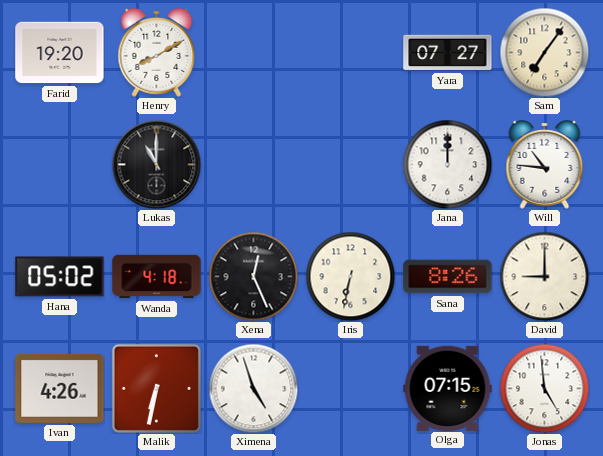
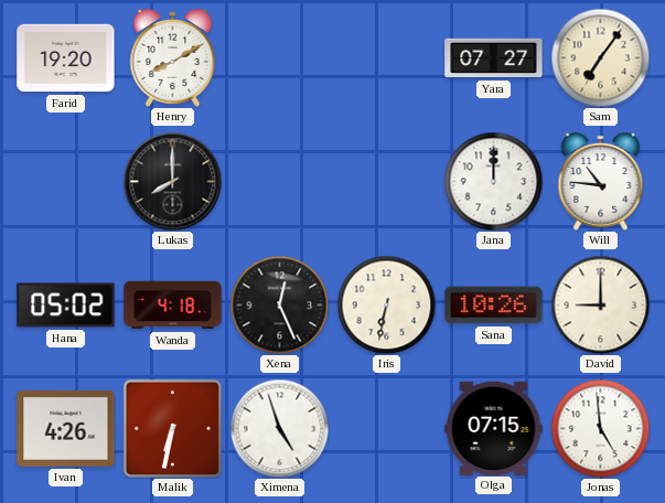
Lukas: 11:00 -> 8:00
Sana: 8:26 -> 10:26
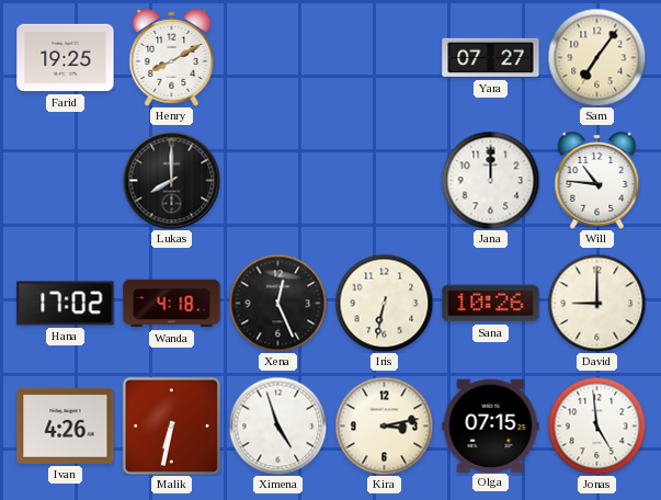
Farid: 19:20 -> 19:25
Hana: 05:02 -> 17:02
Kira: none -> 3:13
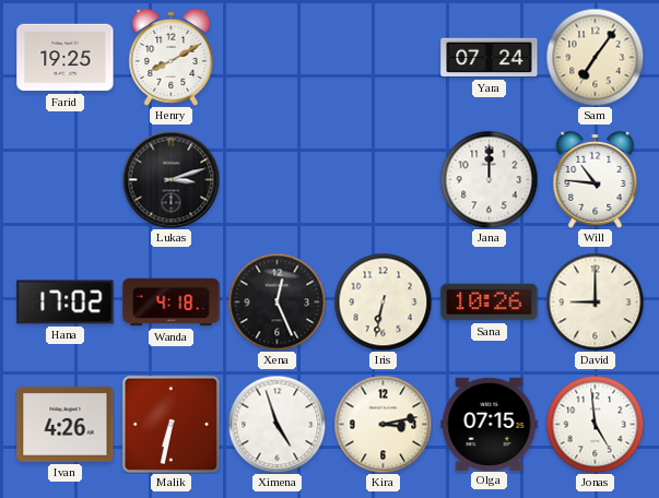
Yara: 07:27 -> 07:24
Lukas: 8:00 -> 3:12
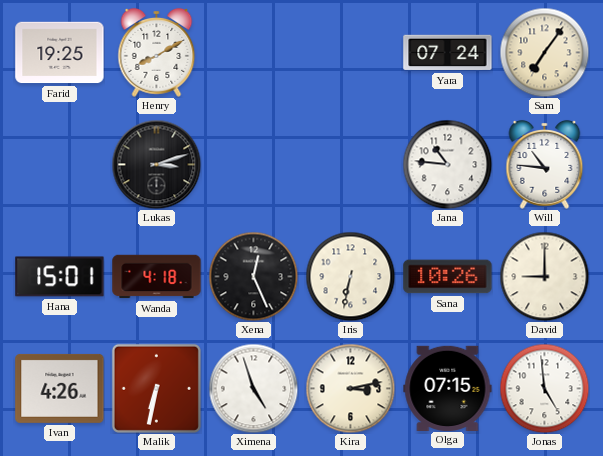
Jana: 12:00 -> 10:46
Hana: 17:02 -> 15:01
